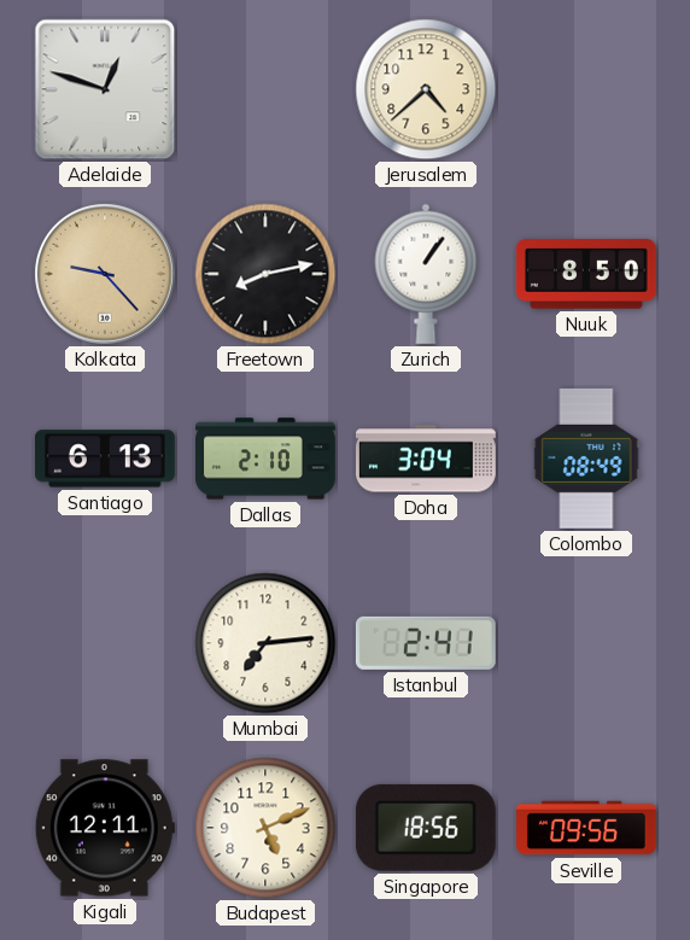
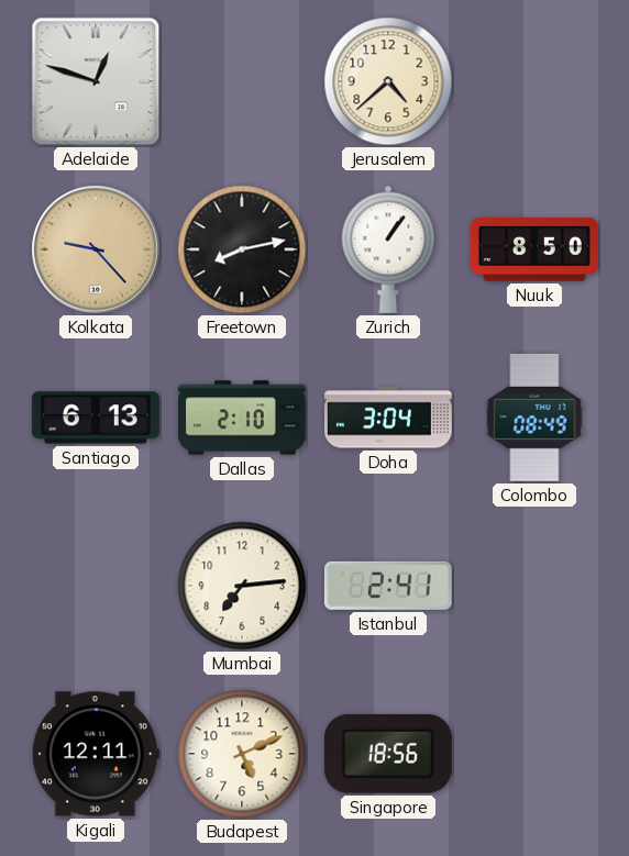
Seville: 09:56 -> none
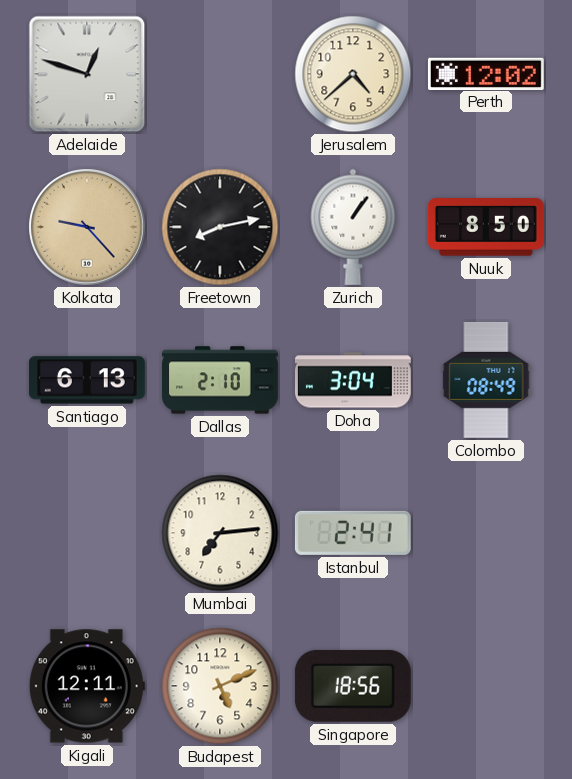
Perth: none -> 12:02
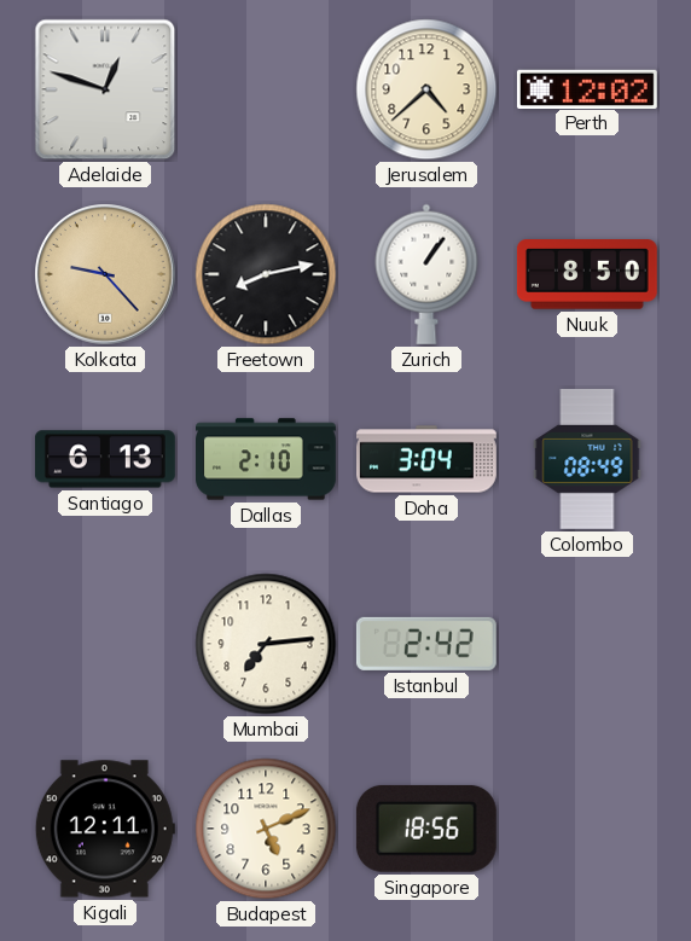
Istanbul: 2:41 -> 2:42
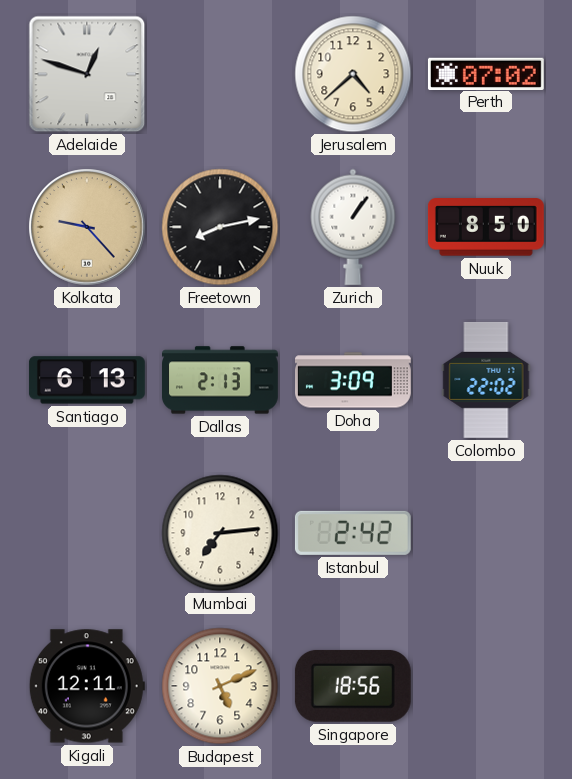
Perth: 12:02 -> 07:02
Dallas: 2:10 -> 2:13
Doha: 3:04 -> 3:09
Colombo: 08:49 -> 22:02
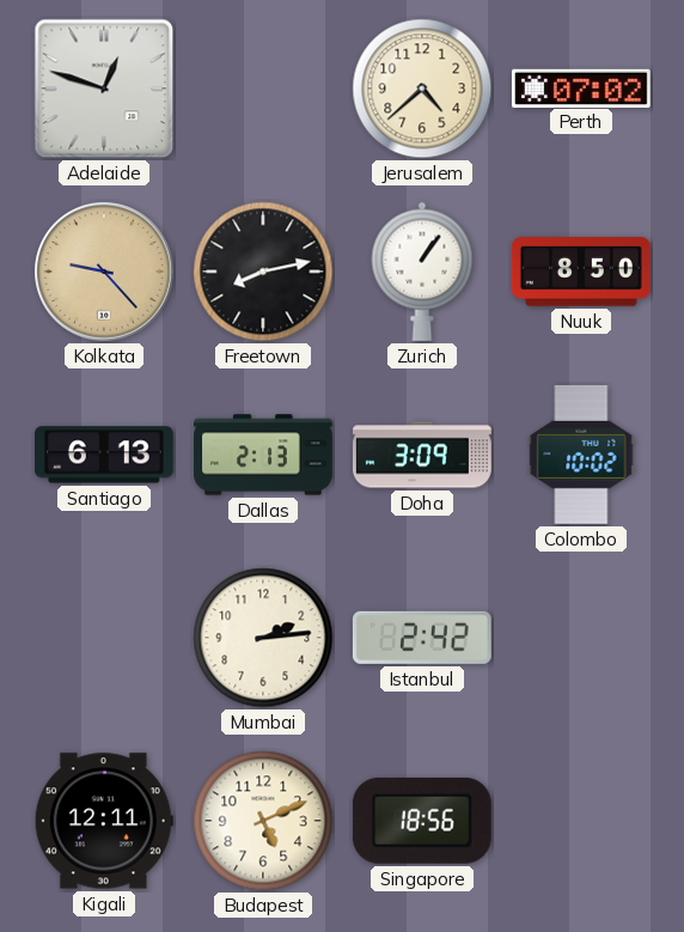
Colombo: 22:02 -> 10:02
Mumbai: 7:14 -> 2:14
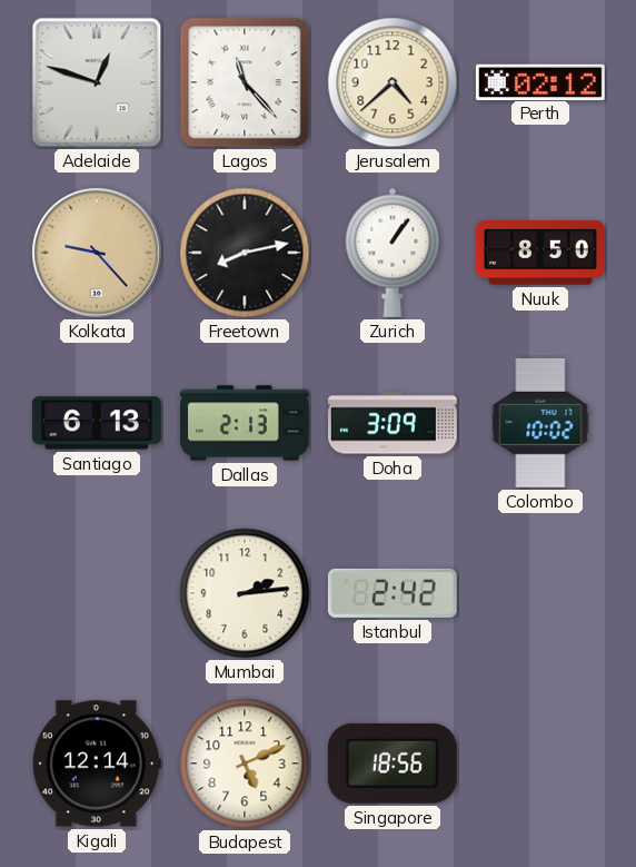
Lagos: none -> 11:23
Perth: 07:02 -> 02:12
Kigali: 12:11 -> 12:14
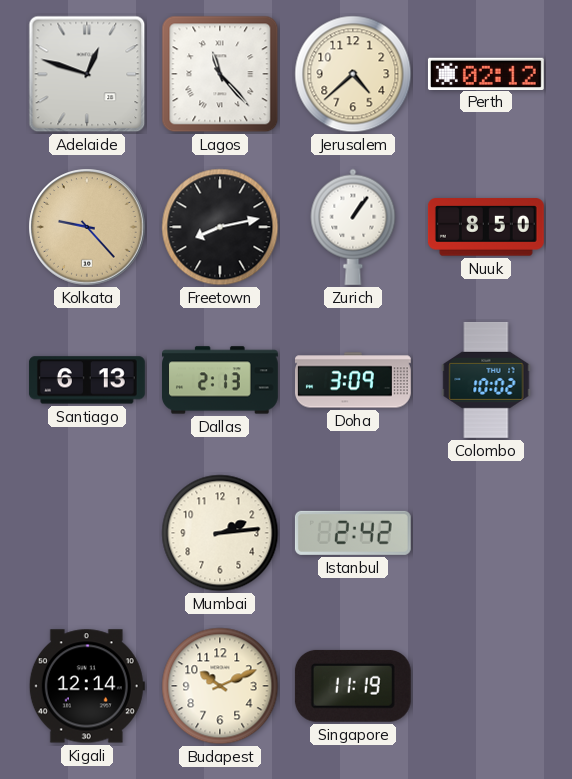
Budapest: 5:11 -> 10:11
Singapore: 18:56 -> 11:19
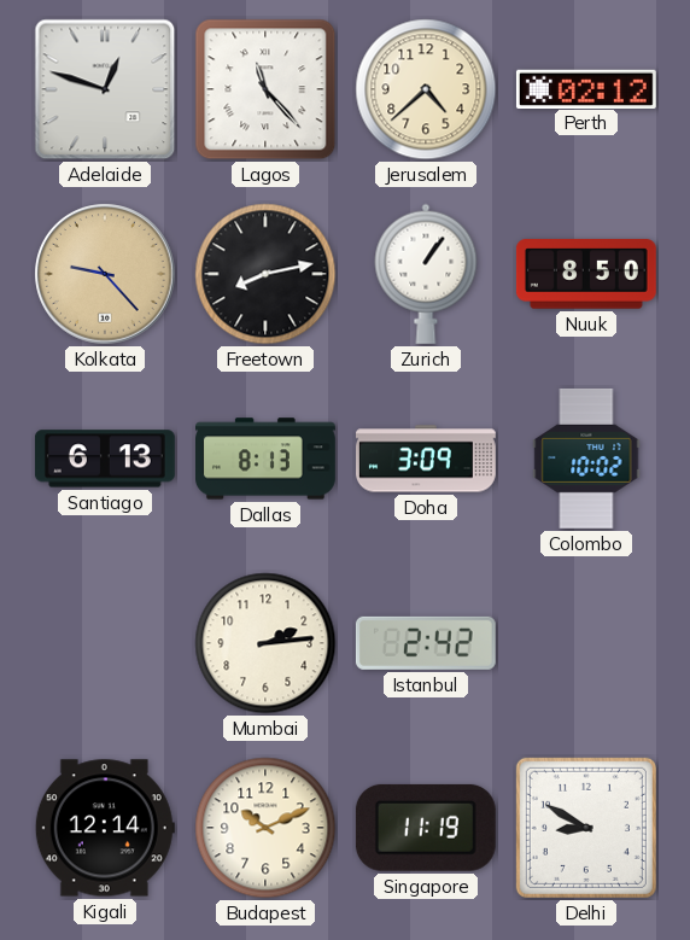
Dallas: 2:13 -> 8:13
Delhi: none -> 8:50
